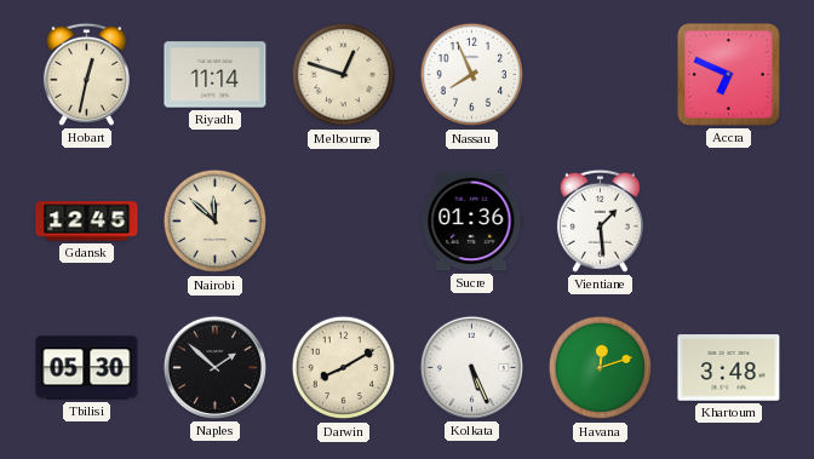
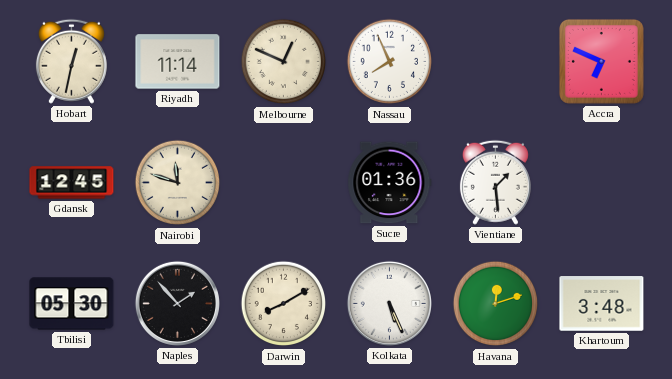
Melbourne: 12:48 -> 12:49
Nairobi: 11:52 -> 11:48
Naples: 1:52 -> 1:53
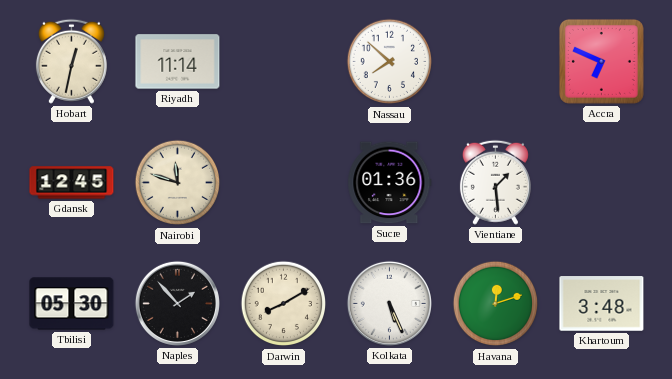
Melbourne: 12:49 -> none
Nassau: 7:56 -> 7:52
